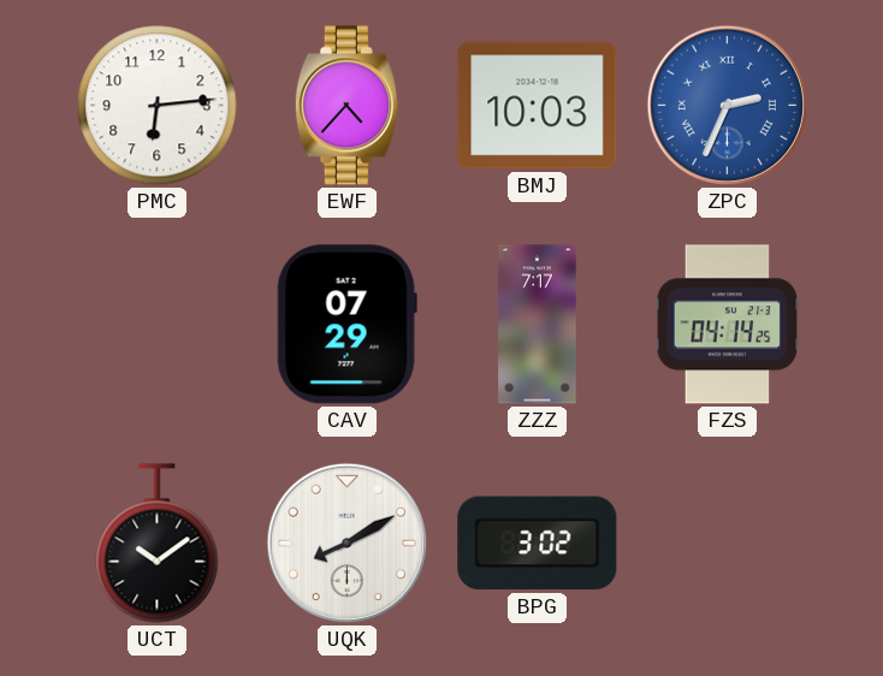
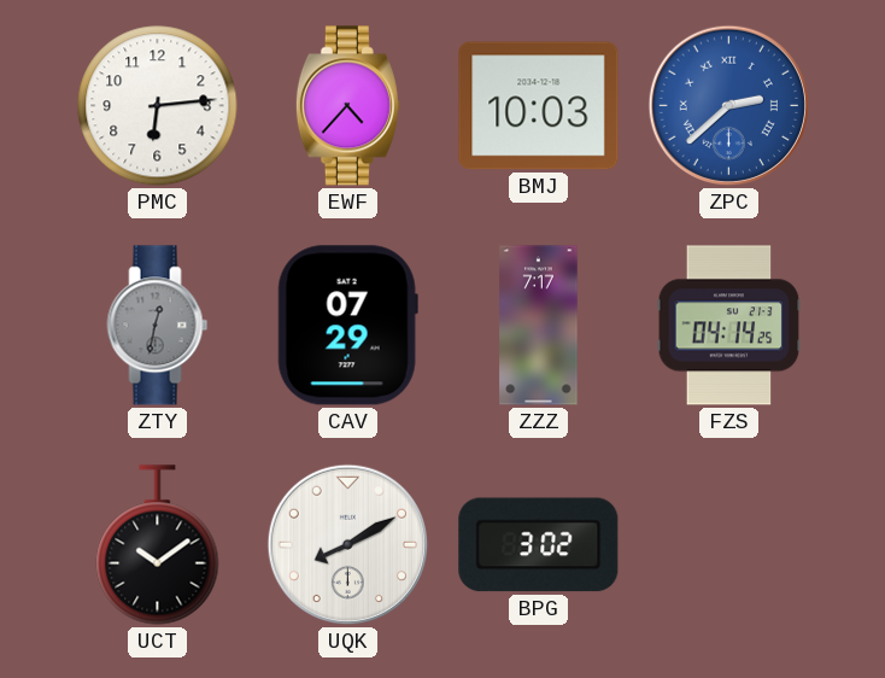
ZPC: 2:34 -> 2:38
ZTY: none -> 12:32
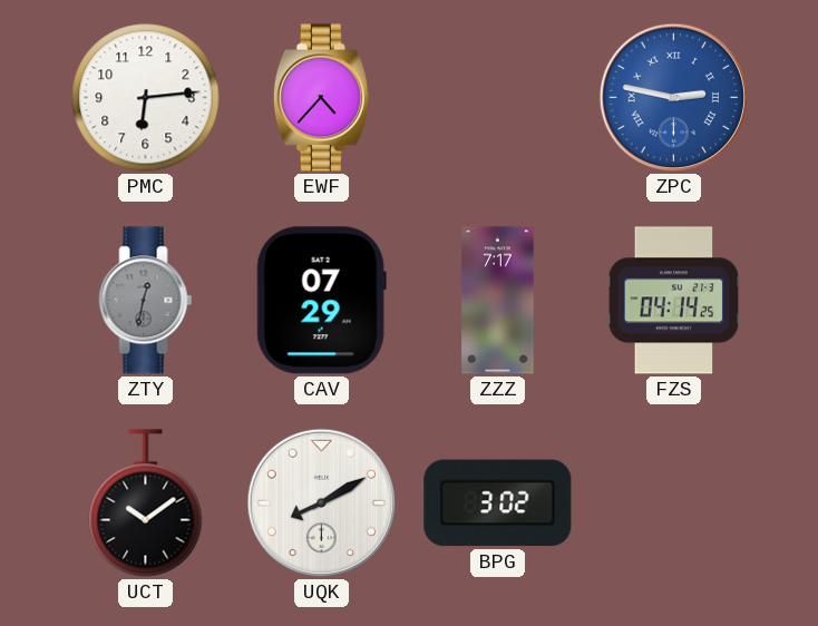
BMJ: 10:03 -> none
ZPC: 2:38 -> 2:47
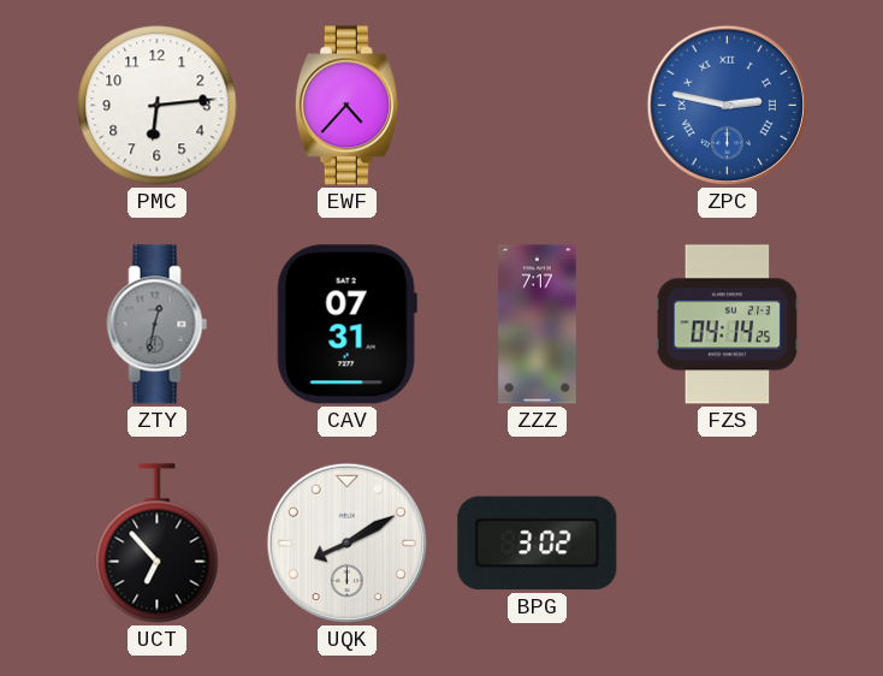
CAV: 07:29 -> 07:31
UCT: 10:09 -> 6:53
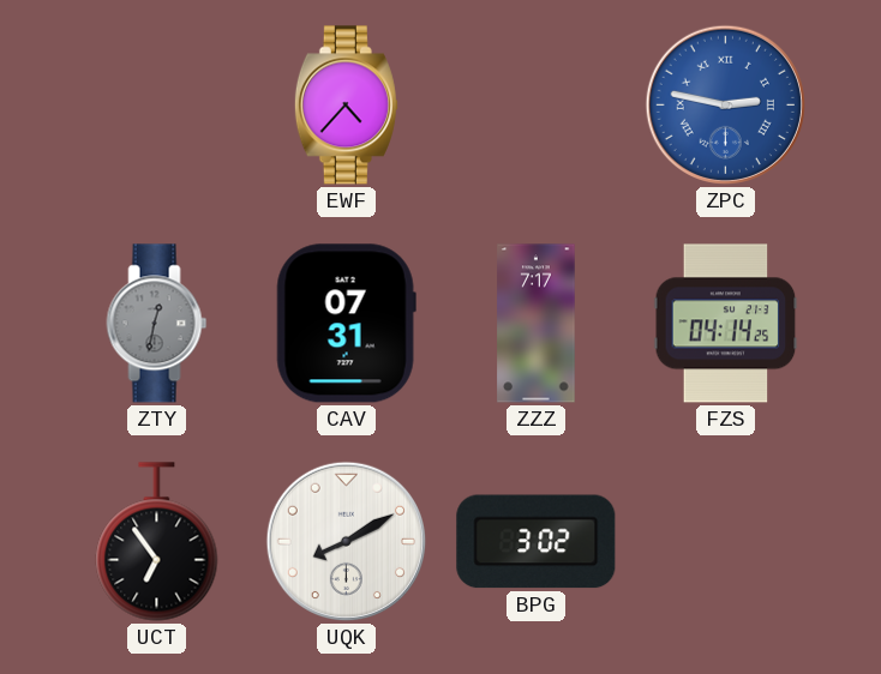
PMC: 6:14 -> none
UCT: 6:53 -> 6:54
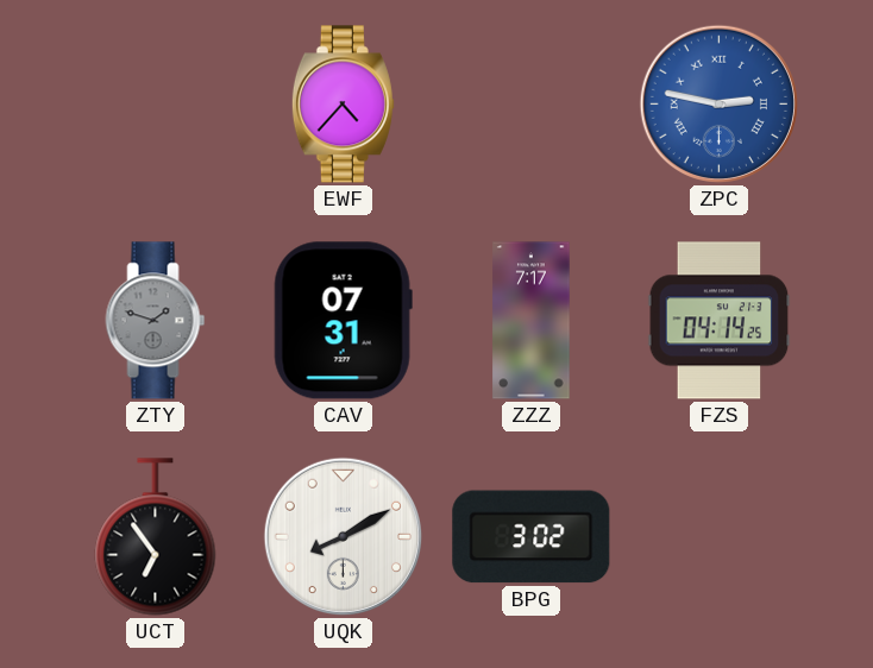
ZTY: 12:32 -> 1:48
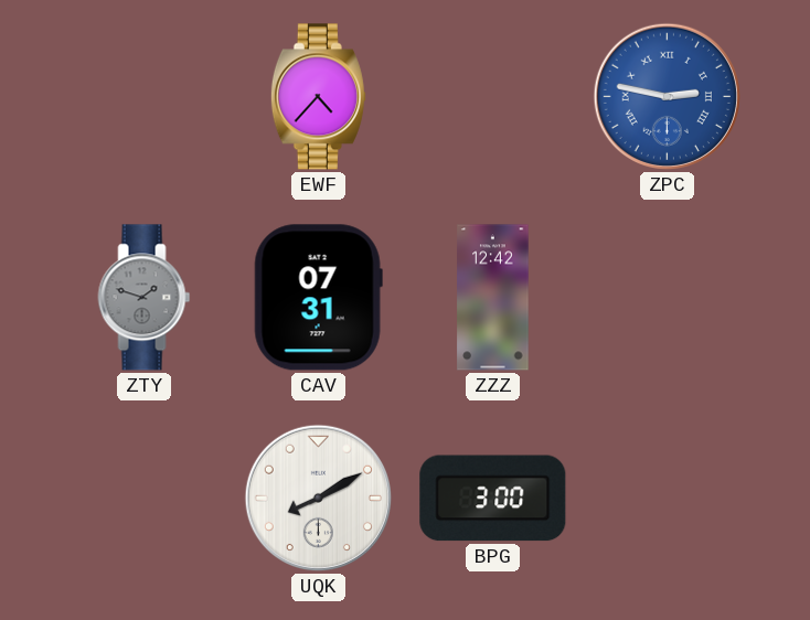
ZZZ: 7:17 -> 12:42
FZS: 04:14 -> none
UCT: 6:54 -> none
BPG: 3:02 -> 3:00
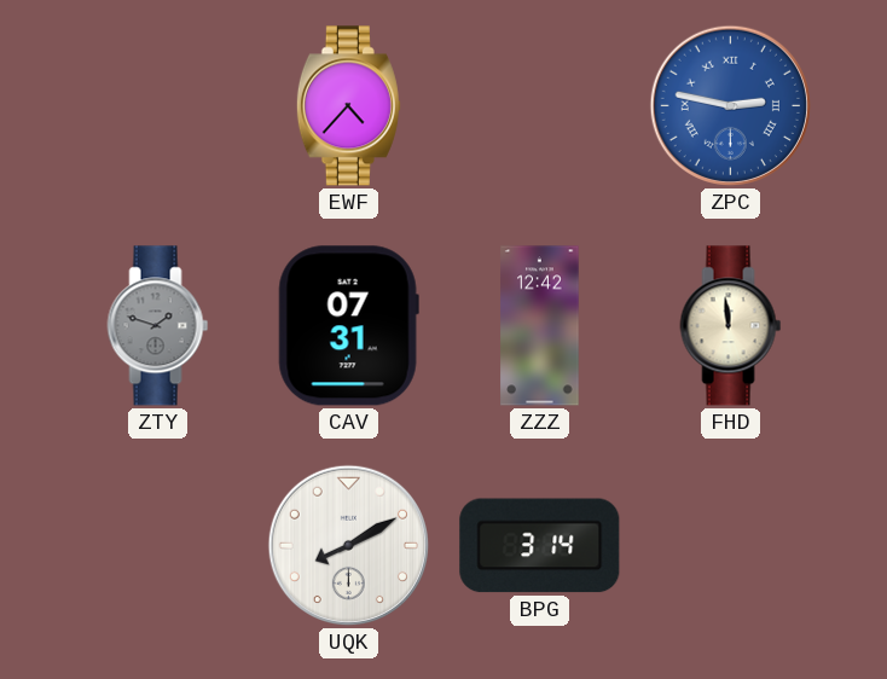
FHD: none -> 11:59
BPG: 3:00 -> 3:14
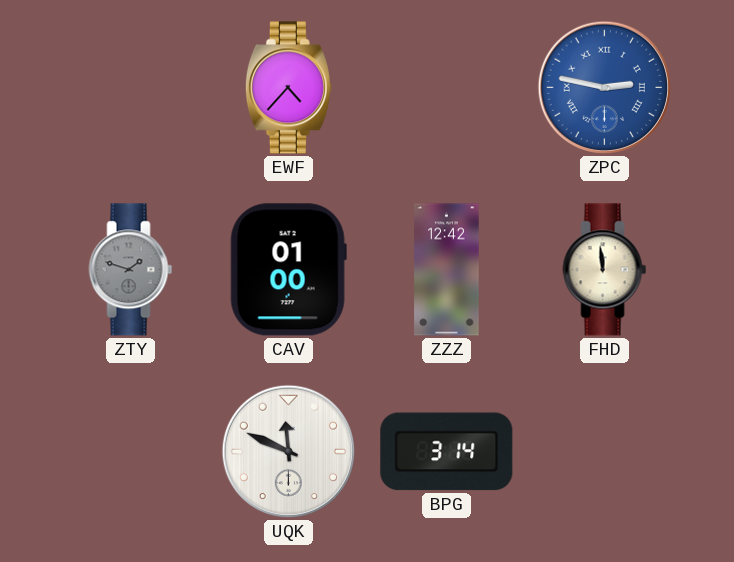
CAV: 07:31 -> 01:00
UQK: 8:10 -> 11:49
